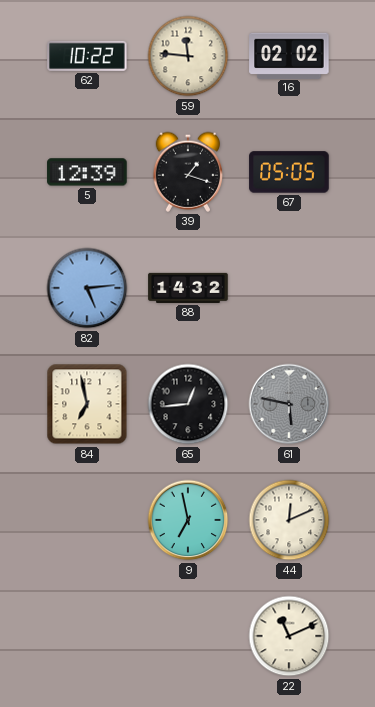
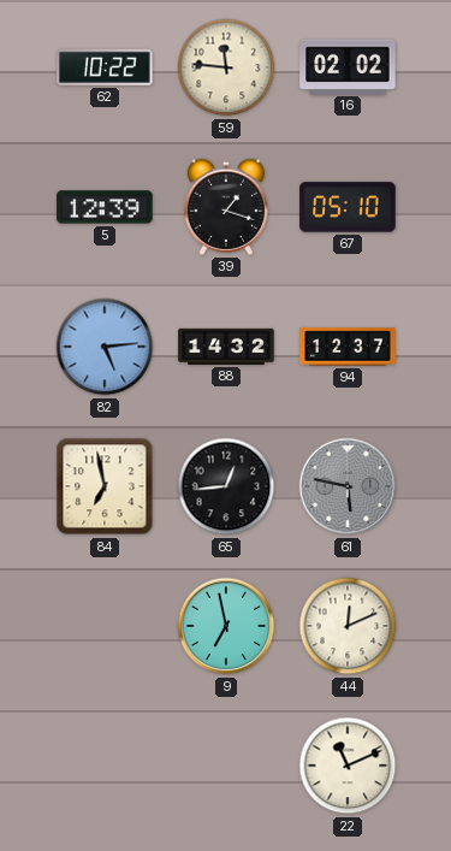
67: 05:05 -> 05:10
94: none -> 12:37
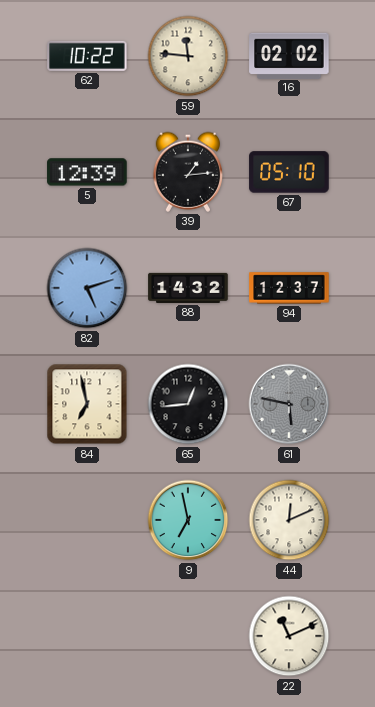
39: 1:18 -> 1:14
82: 5:14 -> 5:12
